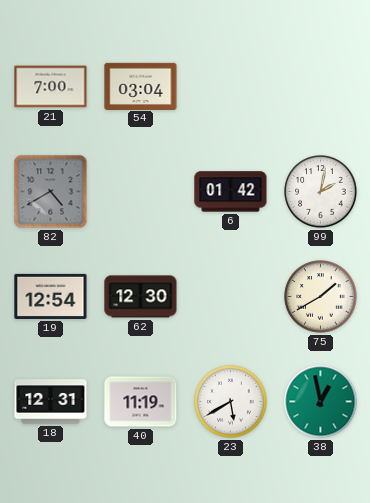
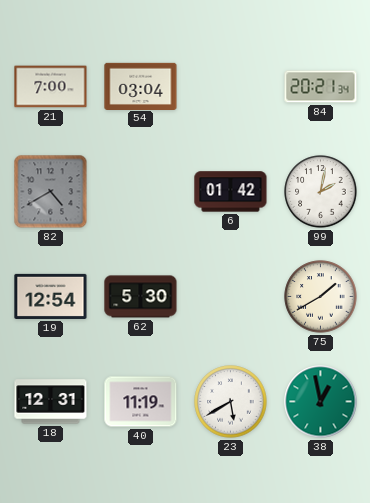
84: none -> 20:21
62: 12:30 -> 5:30
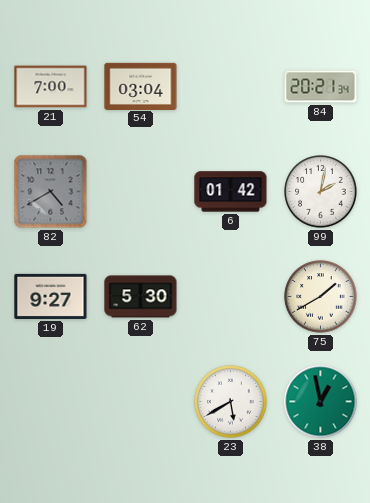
19: 12:54 -> 9:27
18: 12:31 -> none
40: 11:19 -> none
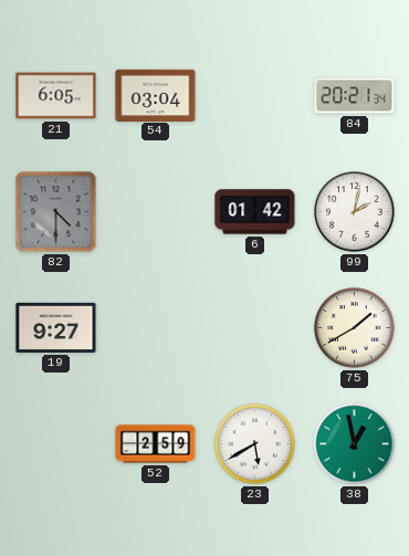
21: 7:00 -> 6:05
82: 4:40 -> 4:30
62: 5:30 -> none
52: none -> 2:59
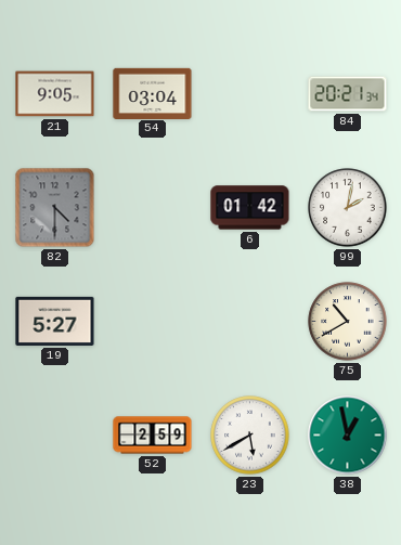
21: 6:05 -> 9:05
19: 9:27 -> 5:27
75: 1:40 -> 10:40
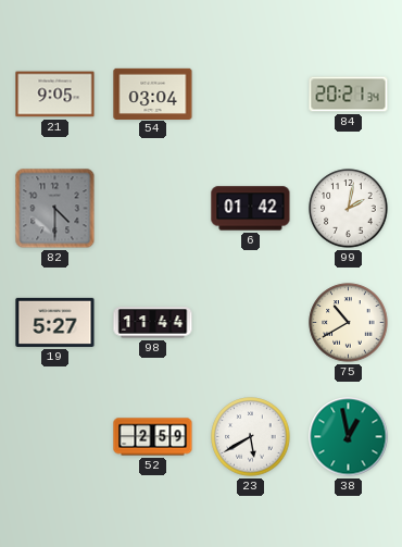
98: none -> 11:44
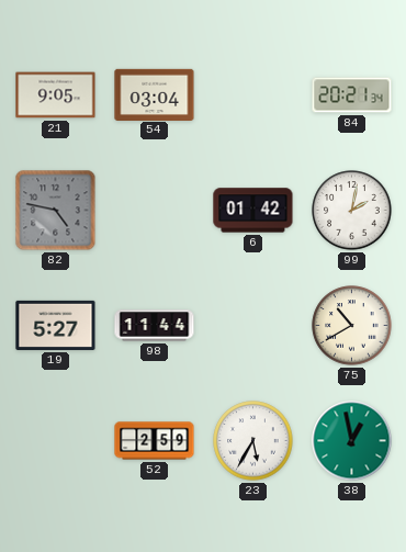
82: 4:30 -> 4:47
23: 5:40 -> 5:35
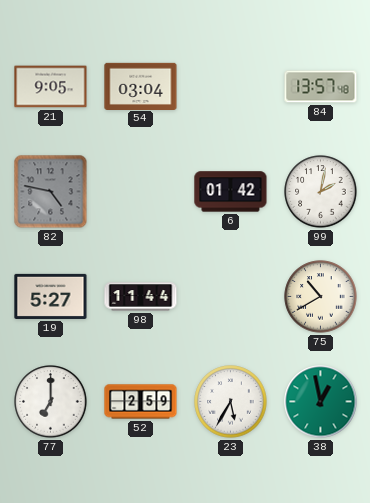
84: 20:21 -> 13:57
77: none -> 7:00
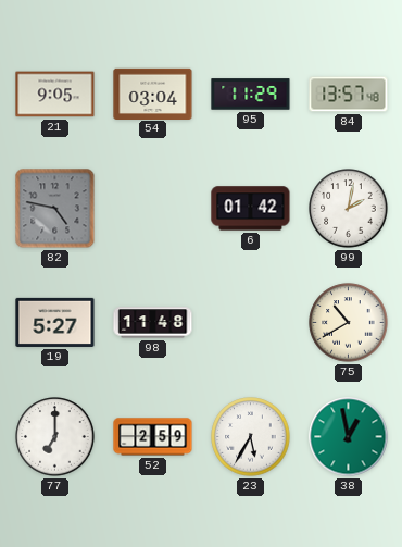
95: none -> 11:29
98: 11:44 -> 11:48
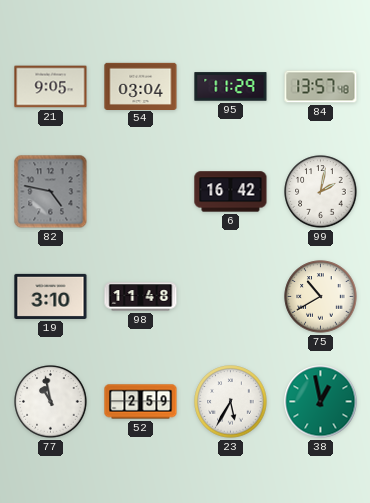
6: 01:42 -> 16:42
19: 5:27 -> 3:10
77: 7:00 -> 10:58
